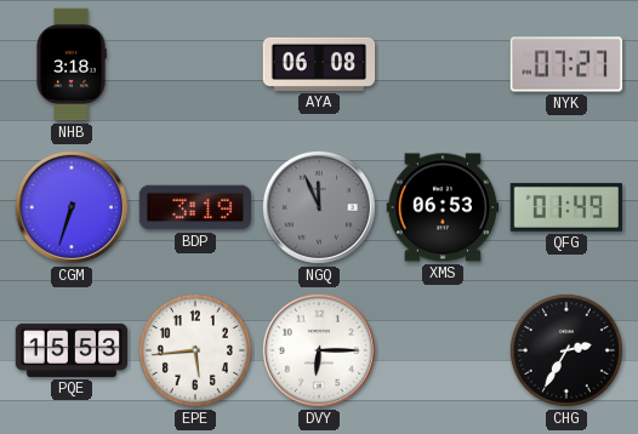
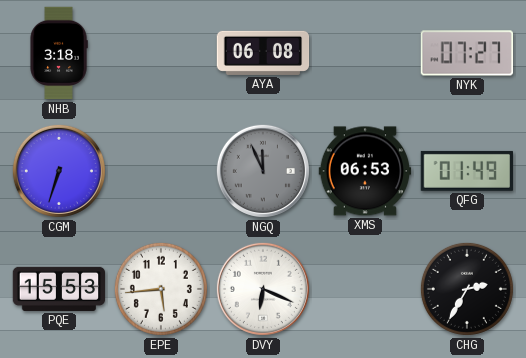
BDP: 3:19 -> none
DVY: 6:15 -> 6:19
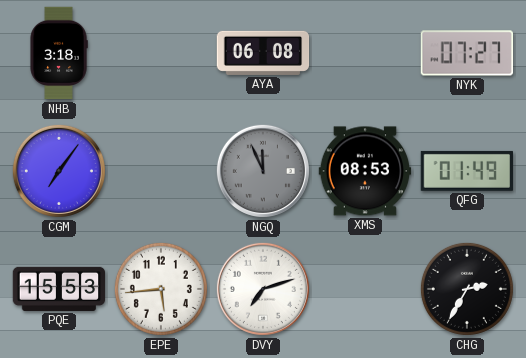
CGM: 6:33 -> 7:06
XMS: 06:53 -> 08:53
DVY: 6:19 -> 7:12
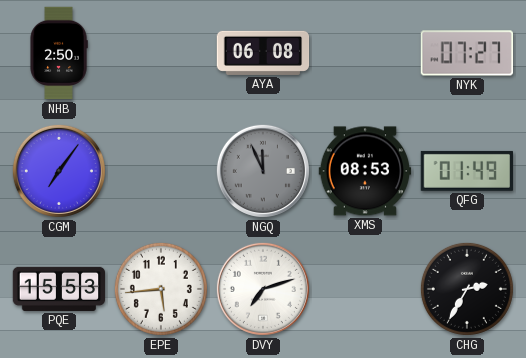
NHB: 3:18 -> 2:50
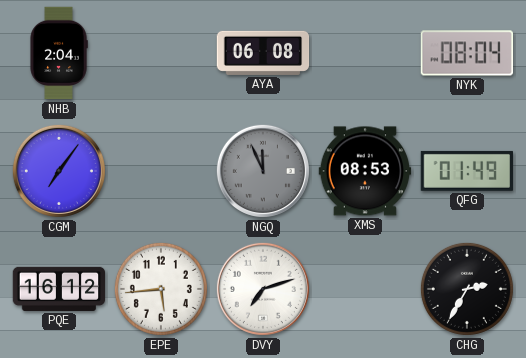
NHB: 2:50 -> 2:04
NYK: 07:27 -> 08:04
PQE: 15:53 -> 16:12
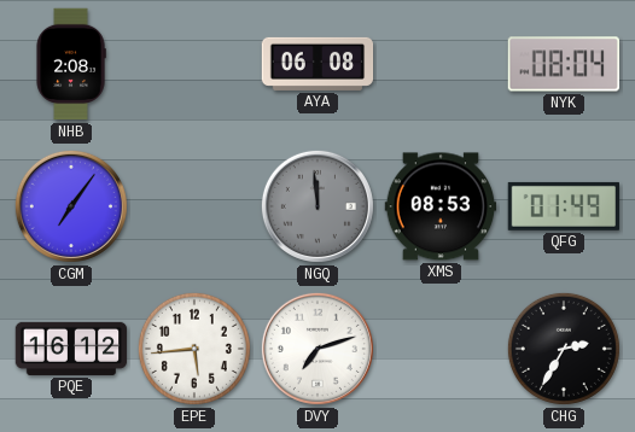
NHB: 2:04 -> 2:08
NGQ: 11:56 -> 11:59
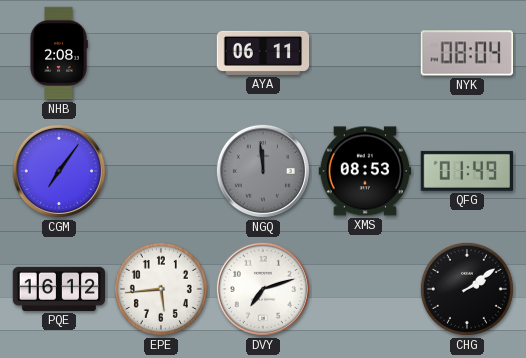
AYA: 06:08 -> 06:11
CHG: 2:35 -> 2:09
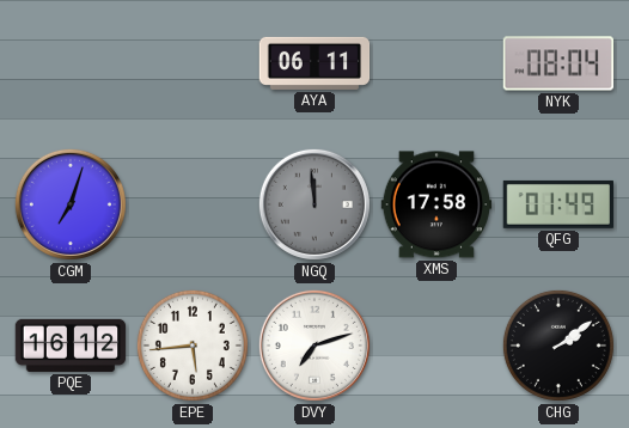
NHB: 2:08 -> none
CGM: 7:06 -> 7:03
XMS: 08:53 -> 17:58
